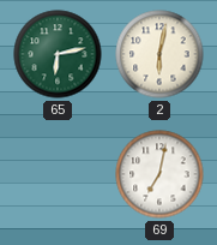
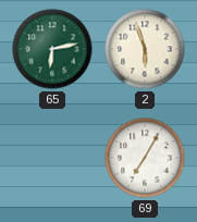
2: 6:02 -> 5:57
69: 7:02 -> 7:05
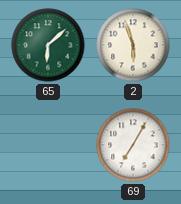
65: 6:13 -> 6:08
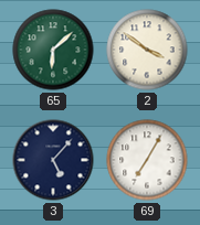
2: 5:57 -> 3:51
3: none -> 5:07
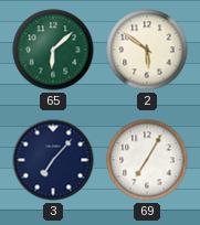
2: 3:51 -> 5:51
3: 5:07 -> 7:07
